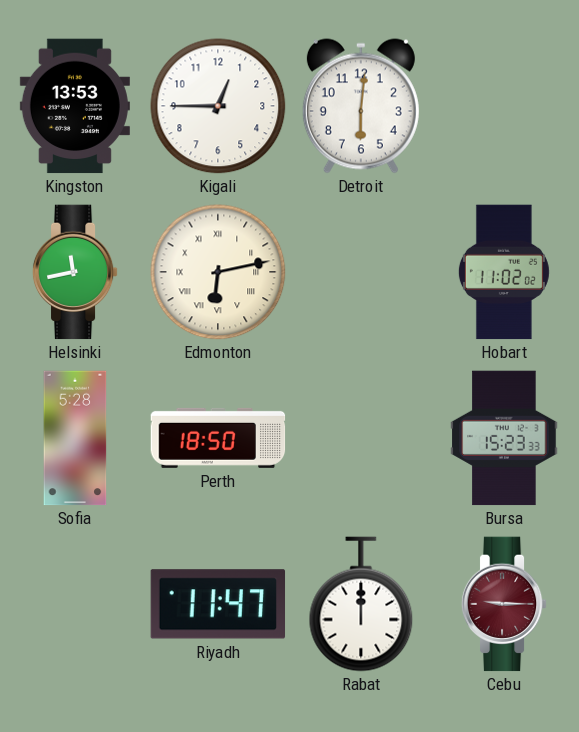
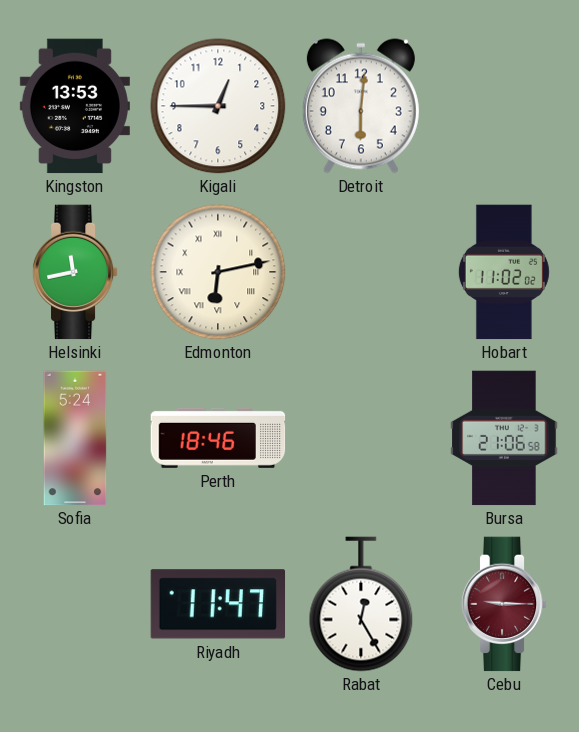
Sofia: 5:28 -> 5:24
Perth: 18:50 -> 18:46
Bursa: 15:23 -> 21:06
Rabat: 12:00 -> 12:25
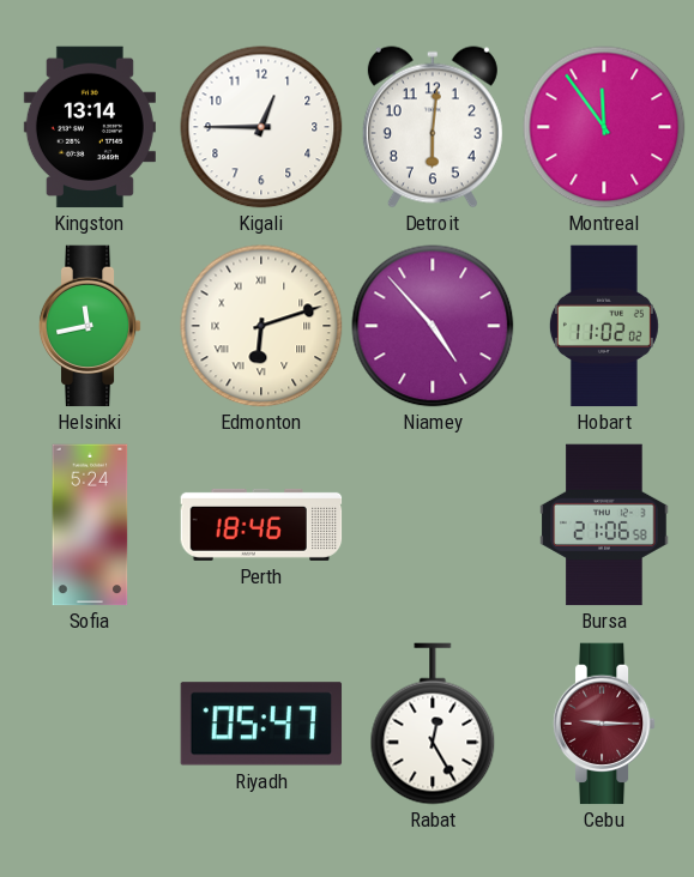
Kingston: 13:53 -> 13:14
Montreal: none -> 11:54
Edmonton: 6:13 -> 6:12
Niamey: none -> 4:53
Riyadh: 11:47 -> 05:47
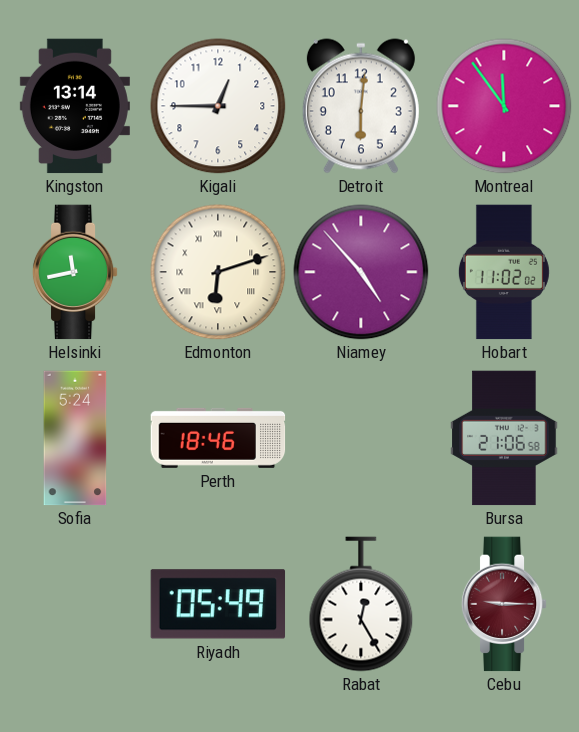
Riyadh: 05:47 -> 05:49
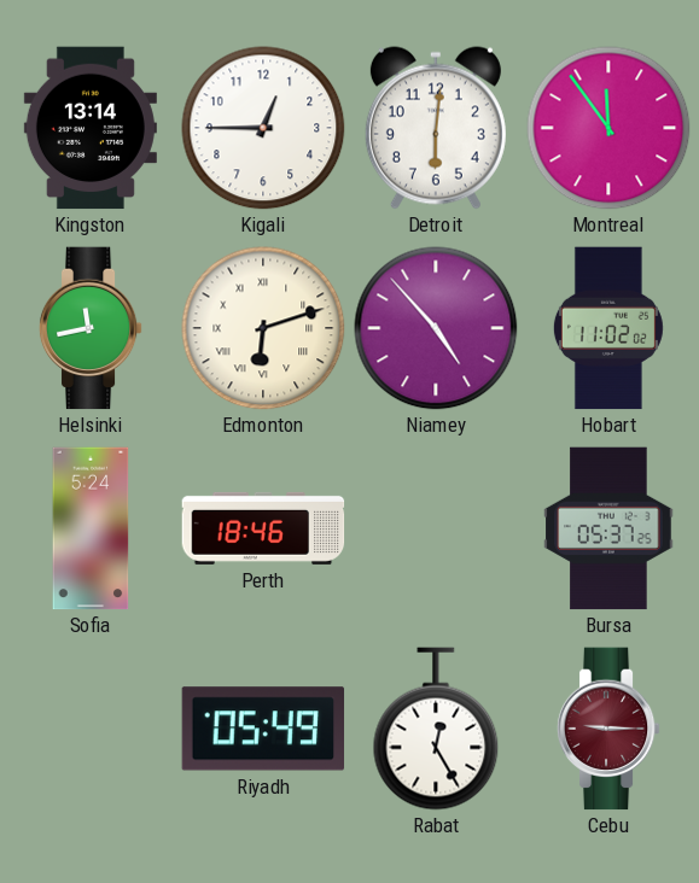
Bursa: 21:06 -> 05:37
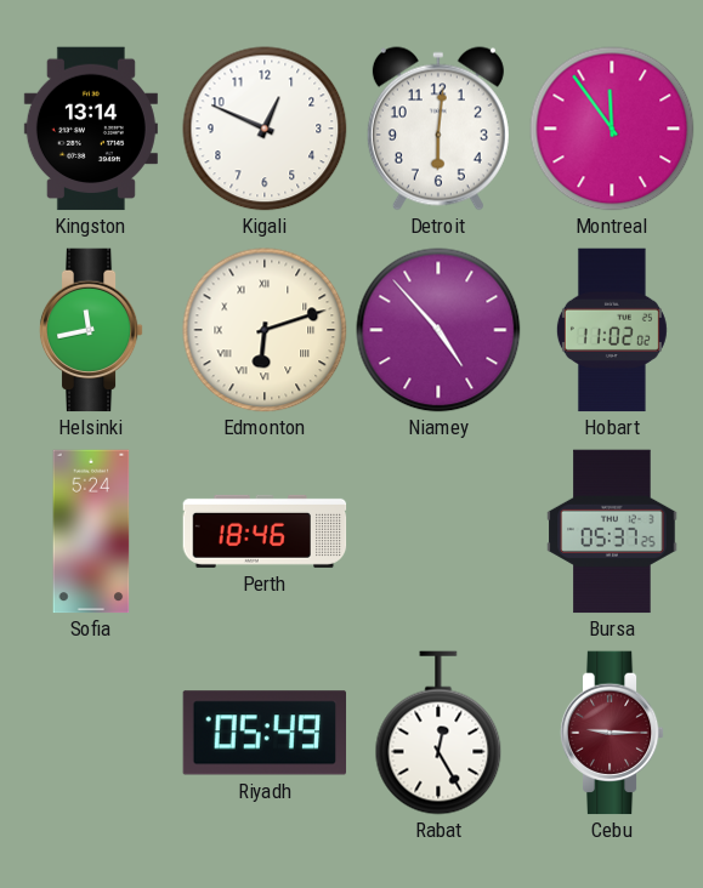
Kigali: 12:45 -> 12:49
